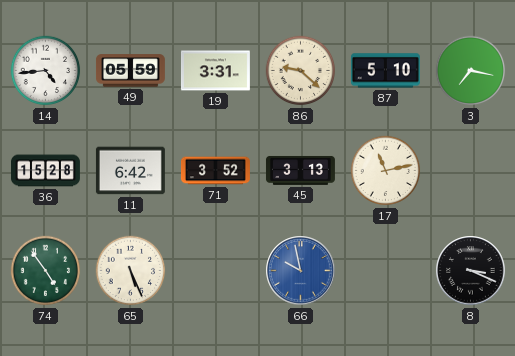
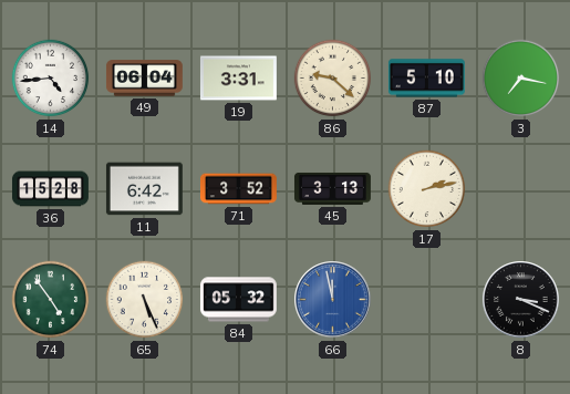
49: 05:59 -> 06:04
17: 11:13 -> 2:13
84: none -> 05:32
66: 9:58 -> 11:58
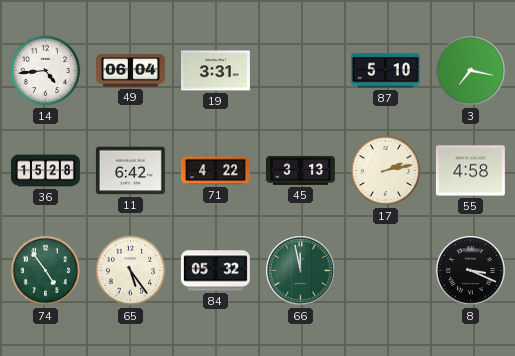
86: 9:22 -> none
71: 3:52 -> 4:22
55: none -> 4:58
65: 5:26 -> 5:24
66 dial: blue -> green
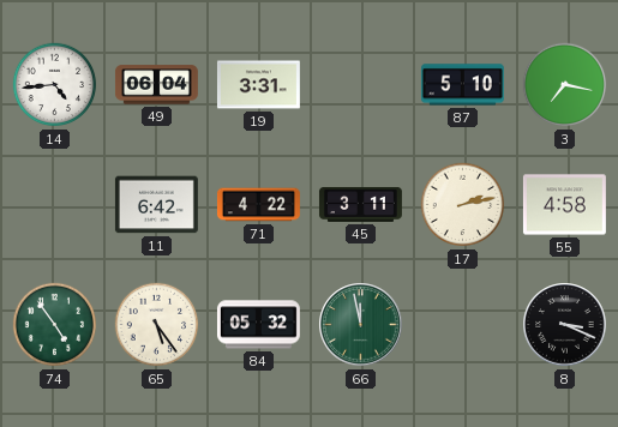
36: 15:28 -> none
45: 3:13 -> 3:11
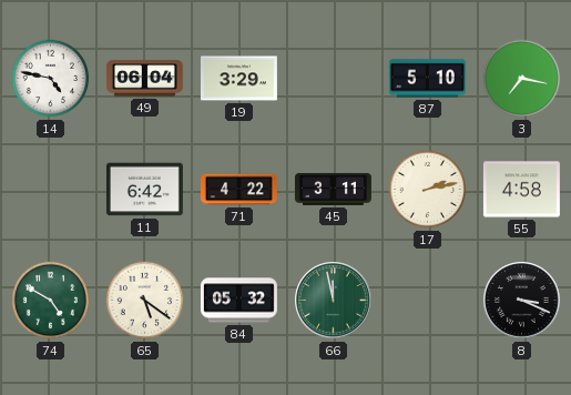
14: 4:44 -> 4:47
19: 3:31 -> 3:29
74: 4:54 -> 4:50
65: 5:24 -> 5:21
